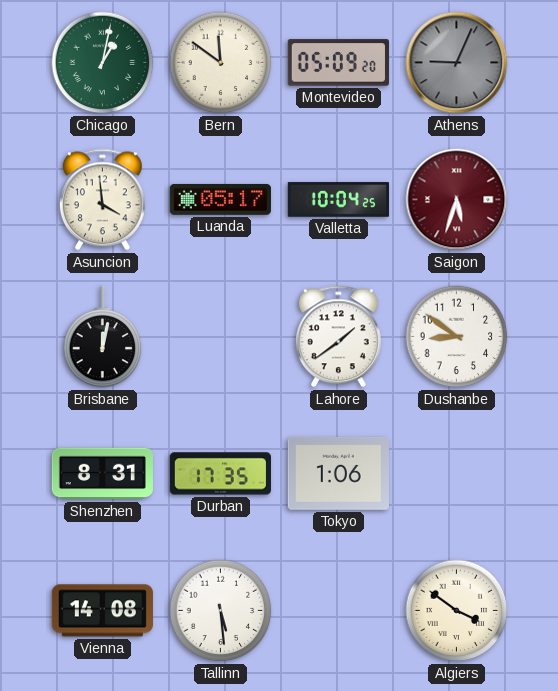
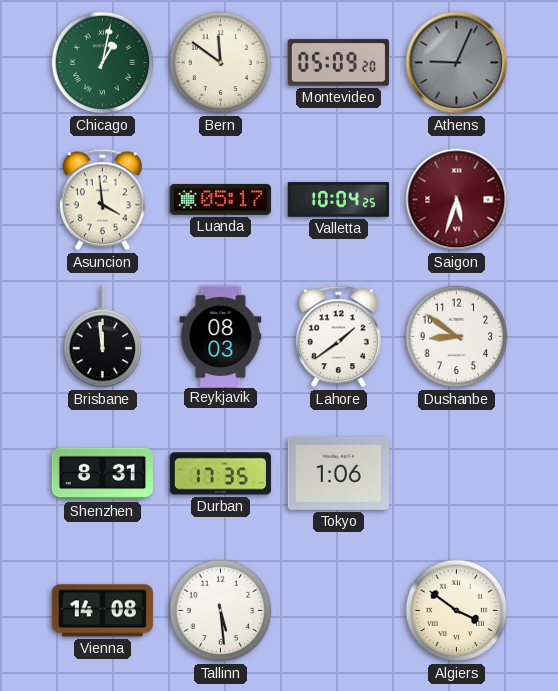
Brisbane: 12:02 -> 11:59
Reykjavik: none -> 08:03
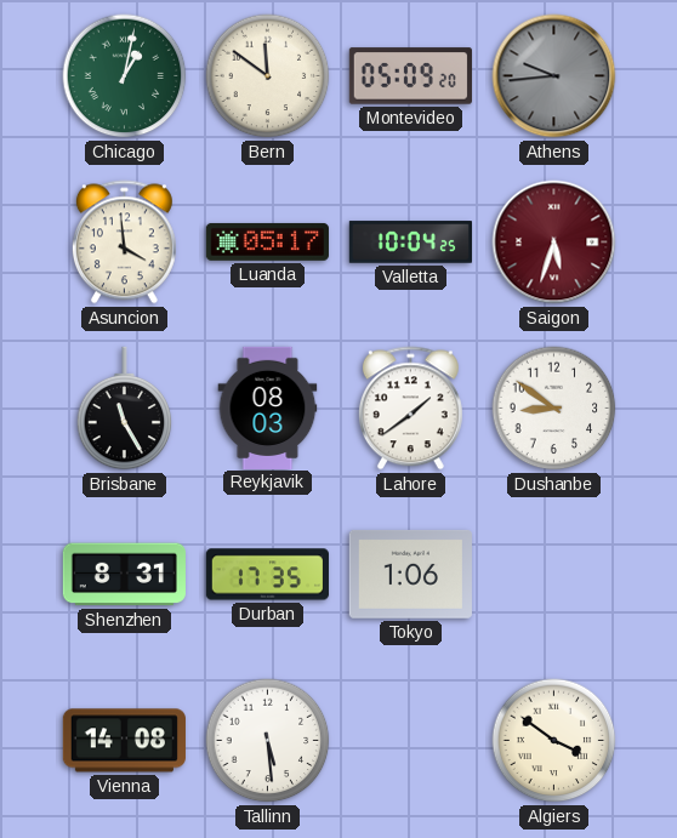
Athens: 9:04 -> 9:44
Brisbane: 11:59 -> 11:25
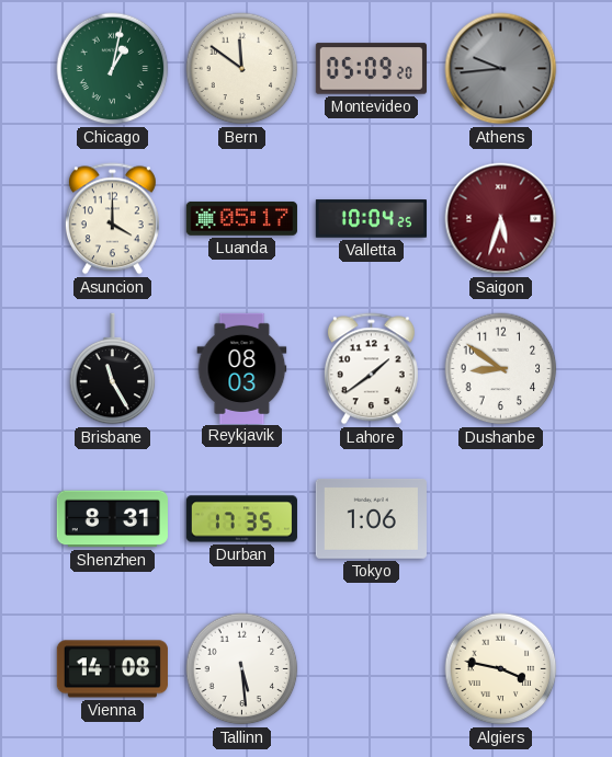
Asuncion: 3:59 -> 4:00
Algiers: 3:51 -> 3:47
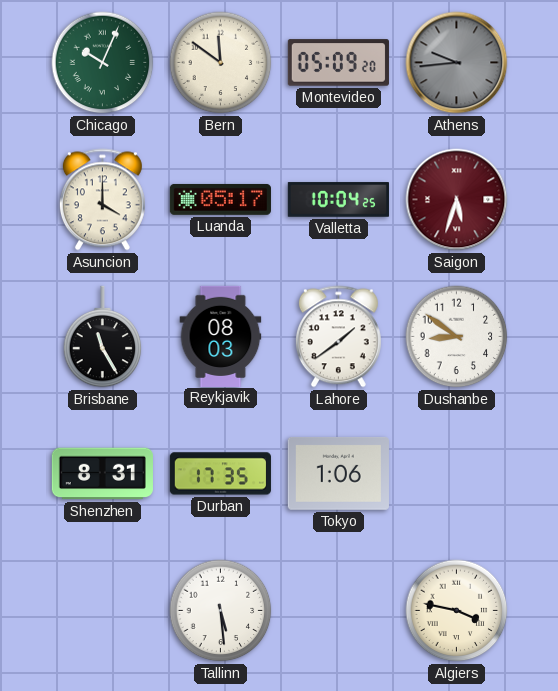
Chicago: 1:02 -> 10:04
Vienna: 14:08 -> none
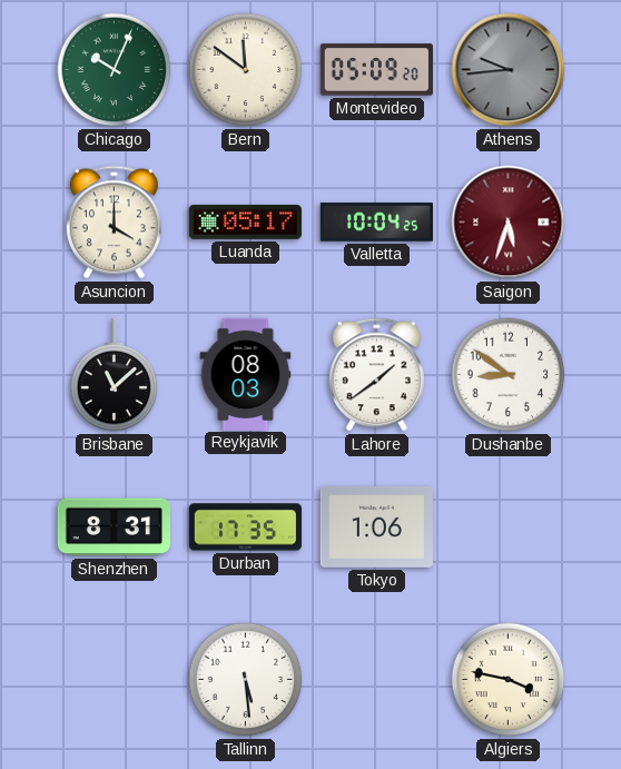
Brisbane: 11:25 -> 11:08
